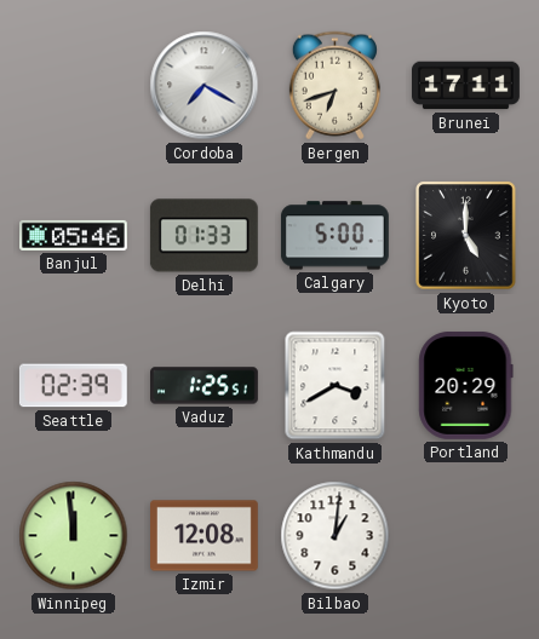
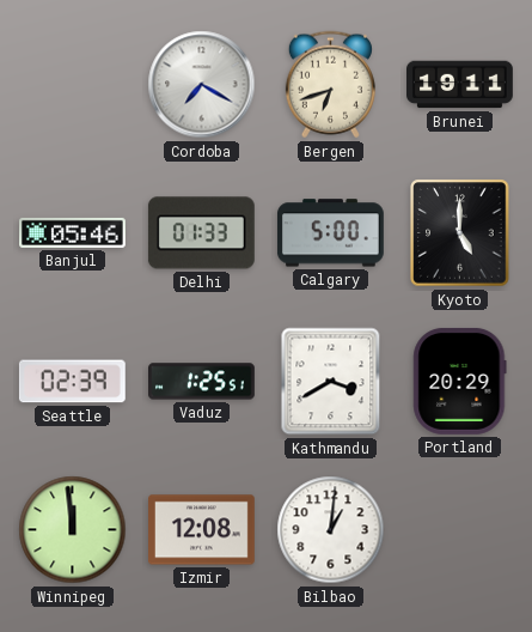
Brunei: 17:11 -> 19:11
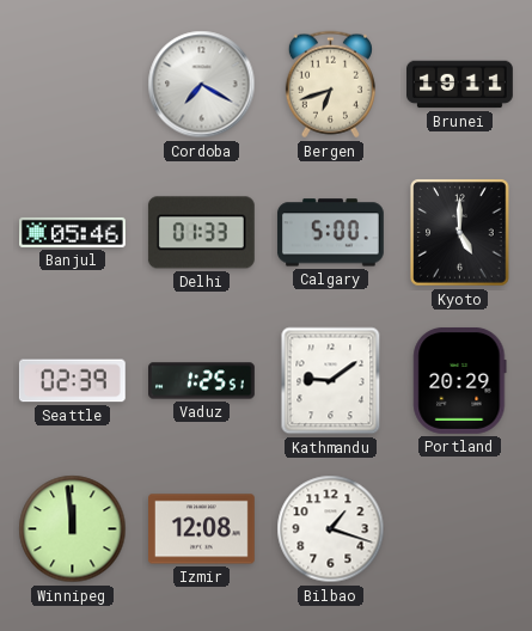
Kathmandu: 3:40 -> 9:09
Bilbao: 1:01 -> 1:18
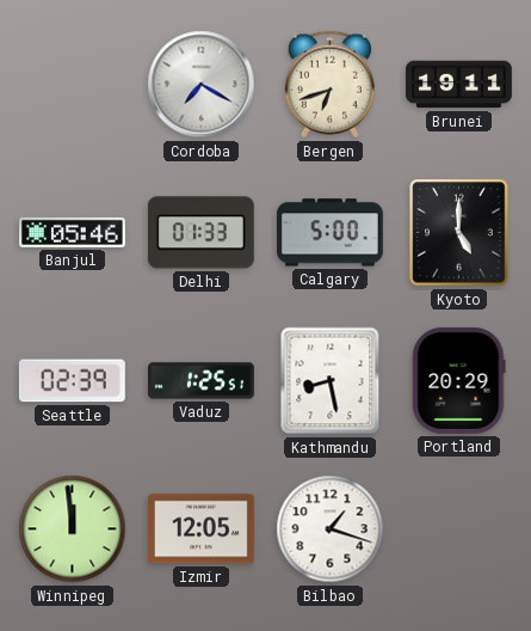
Kathmandu: 9:09 -> 8:28
Izmir: 12:08 -> 12:05
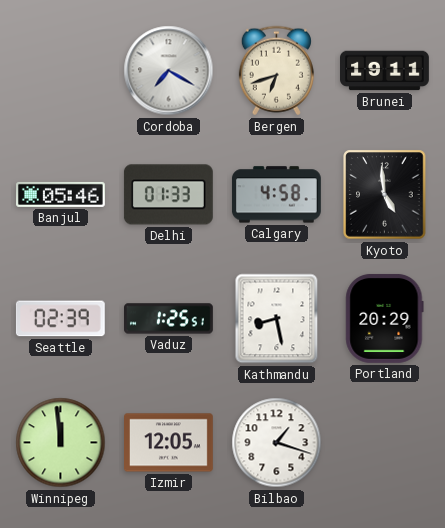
Calgary: 5:00 -> 4:58
Kyoto: 5:00 -> 4:59
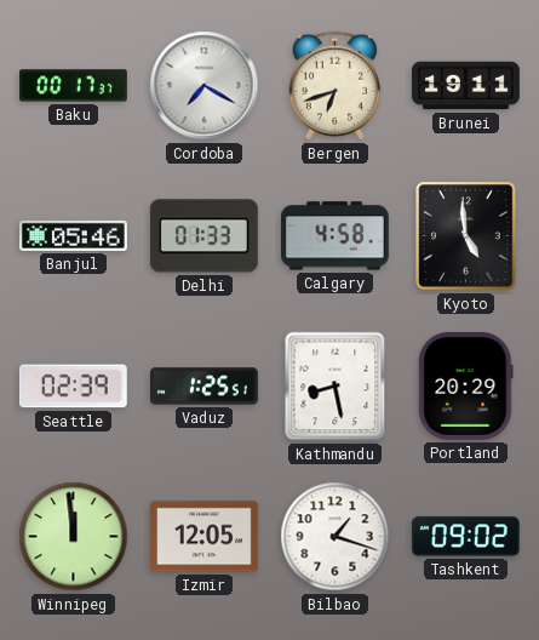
Baku: none -> 00:17
Tashkent: none -> 09:02
